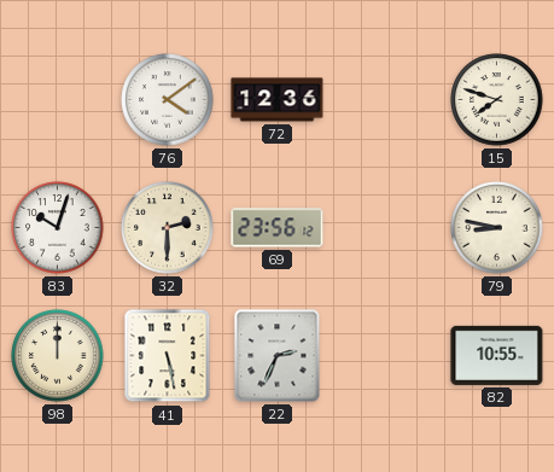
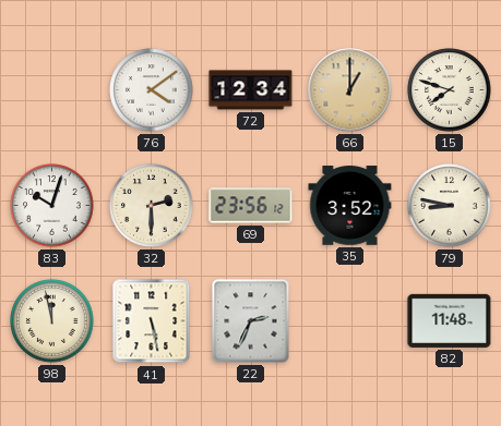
72: 12:36 -> 12:34
66: none -> 1:00
35: none -> 3:52
98: 12:00 -> 11:58
82: 10:55 -> 11:48
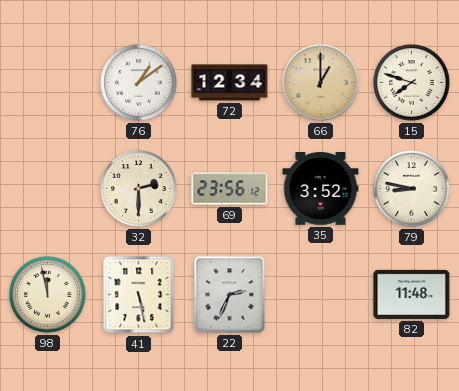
76: 4:09 -> 1:09
83: 10:03 -> none
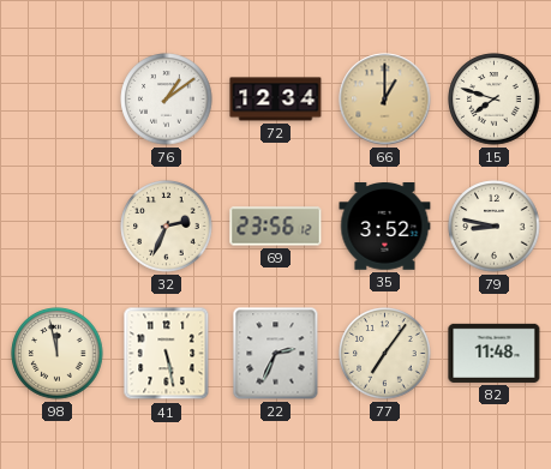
32: 2:30 -> 2:34
77: none -> 7:06
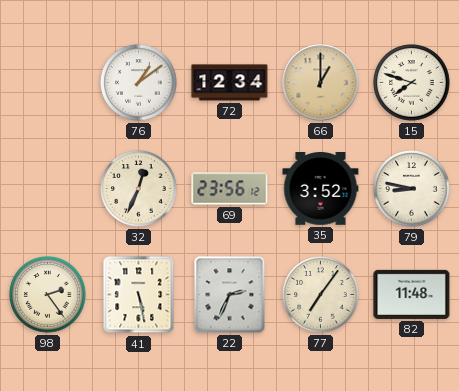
32: 2:34 -> 12:34
98: 11:58 -> 2:24
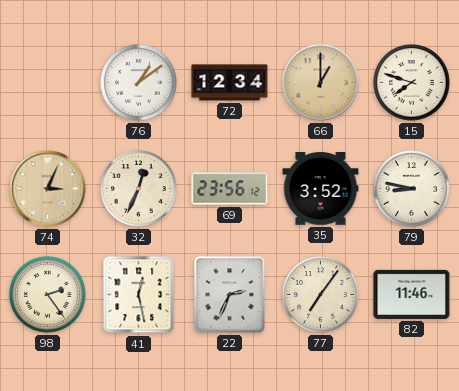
74: none -> 3:04
41: 5:28 -> 12:28
82: 11:48 -> 11:46
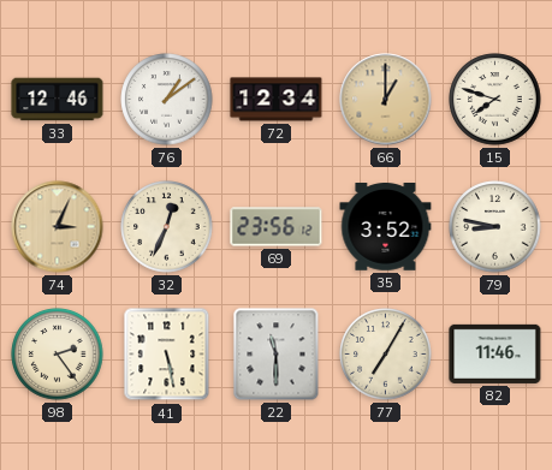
33: none -> 12:46
41: 12:28 -> 5:28
22: 2:34 -> 11:30
77: 7:06 -> 7:05
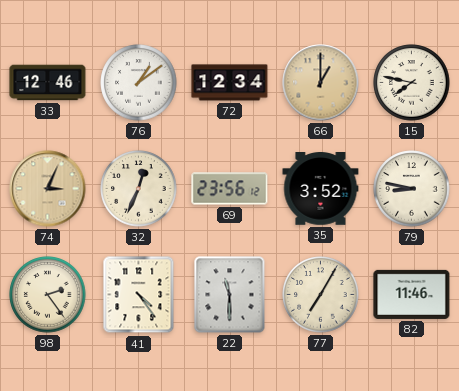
15: 7:48 -> 7:47
41: 5:28 -> 4:24
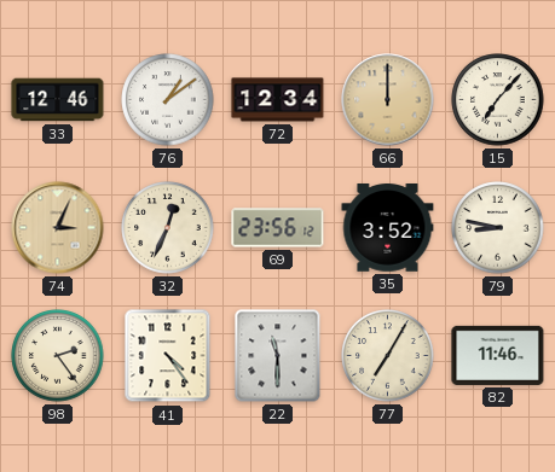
66: 1:00 -> 12:00
15: 7:47 -> 7:07
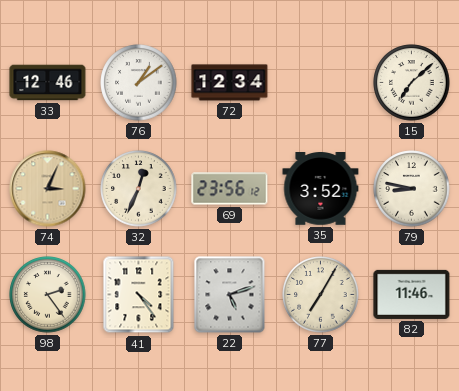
66: 12:00 -> none
15: 7:07 -> 7:08
22: 11:30 -> 5:12
